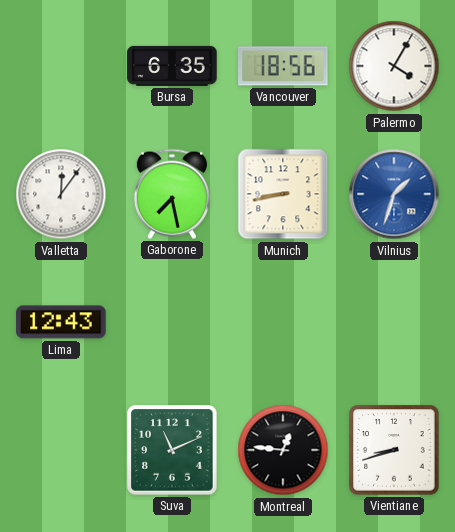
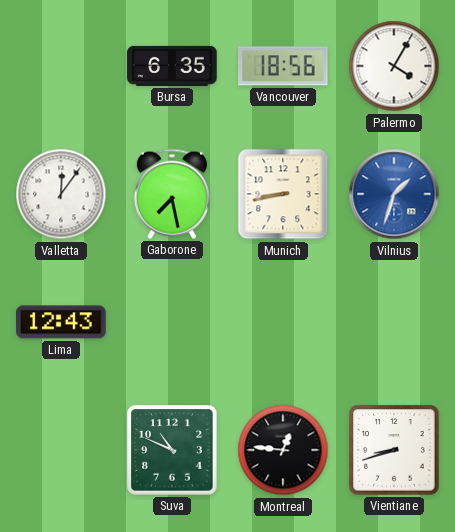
Suva: 11:11 -> 10:49
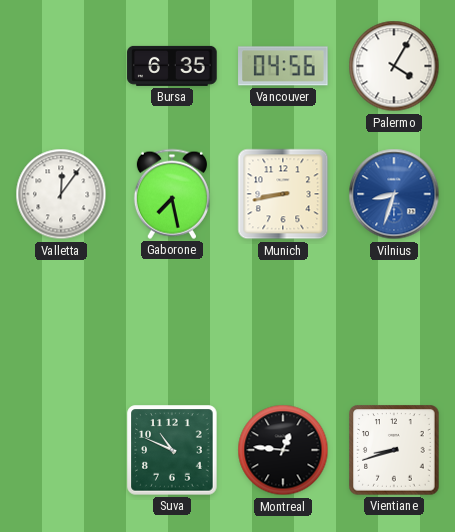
Vancouver: 18:56 -> 04:56
Vilnius: 1:33 -> 8:33
Lima: 12:43 -> none
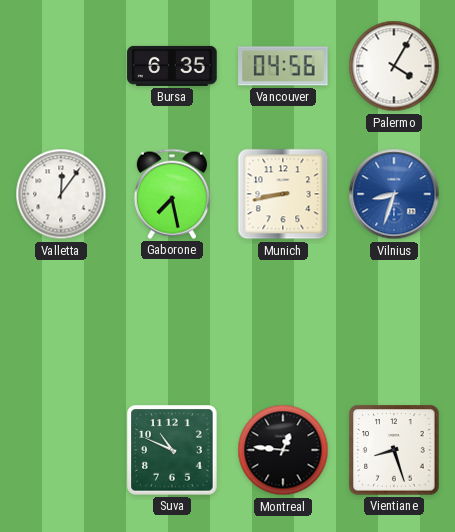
Vientiane: 8:42 -> 8:27
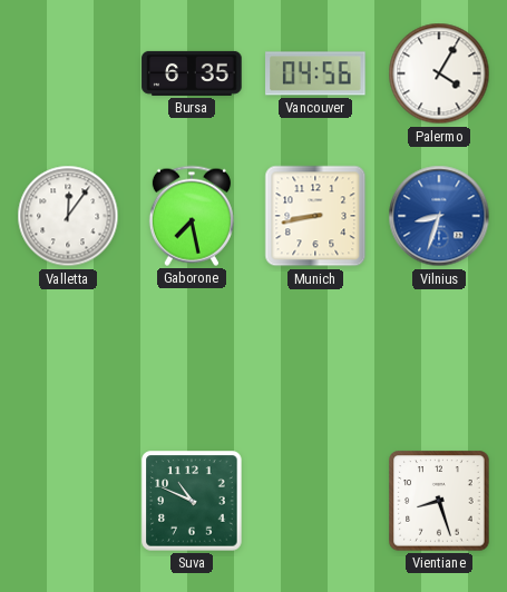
Montreal: 12:46 -> none
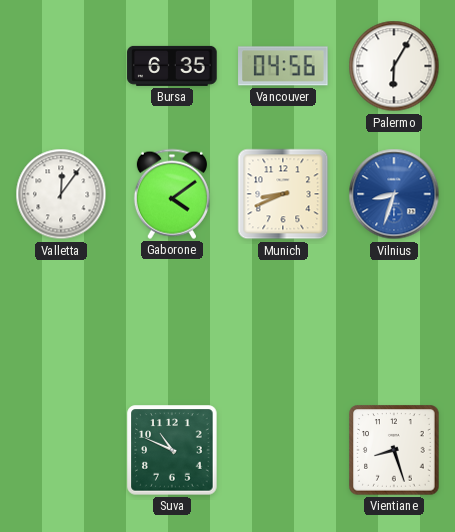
Palermo: 4:05 -> 6:05
Gaborone: 7:28 -> 4:09
Munich: 8:43 -> 8:41
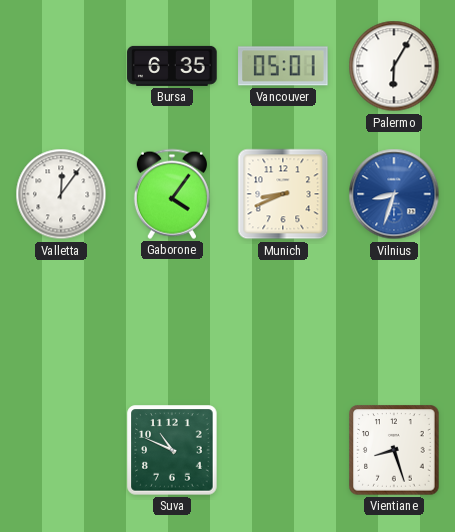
Vancouver: 04:56 -> 05:01
Gaborone: 4:09 -> 4:06
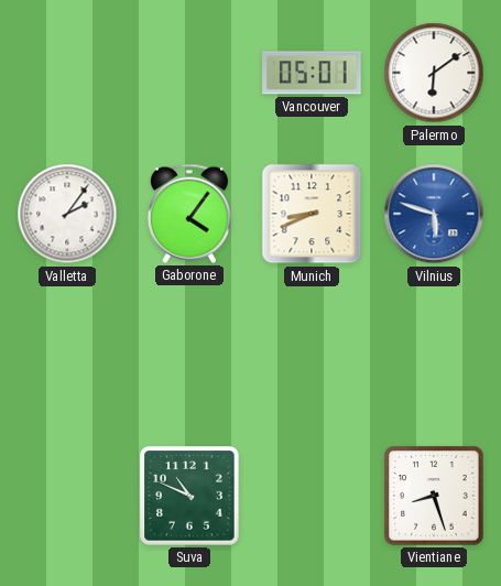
Bursa: 6:35 -> none
Palermo: 6:05 -> 6:09
Valletta: 12:06 -> 2:06
Vilnius: 8:33 -> 5:48
